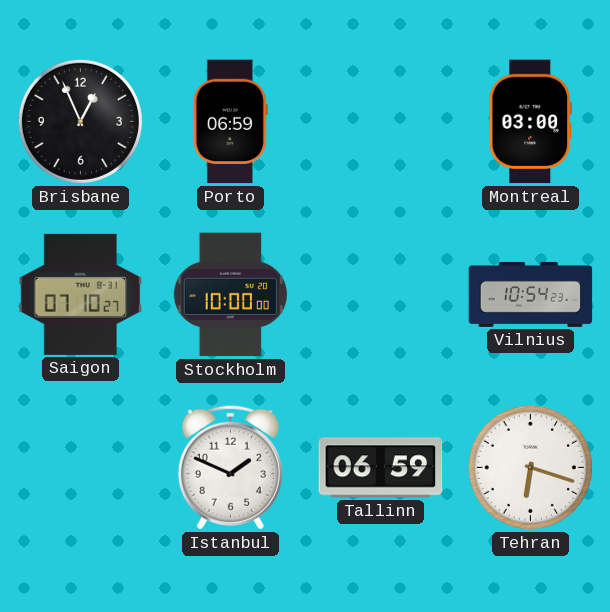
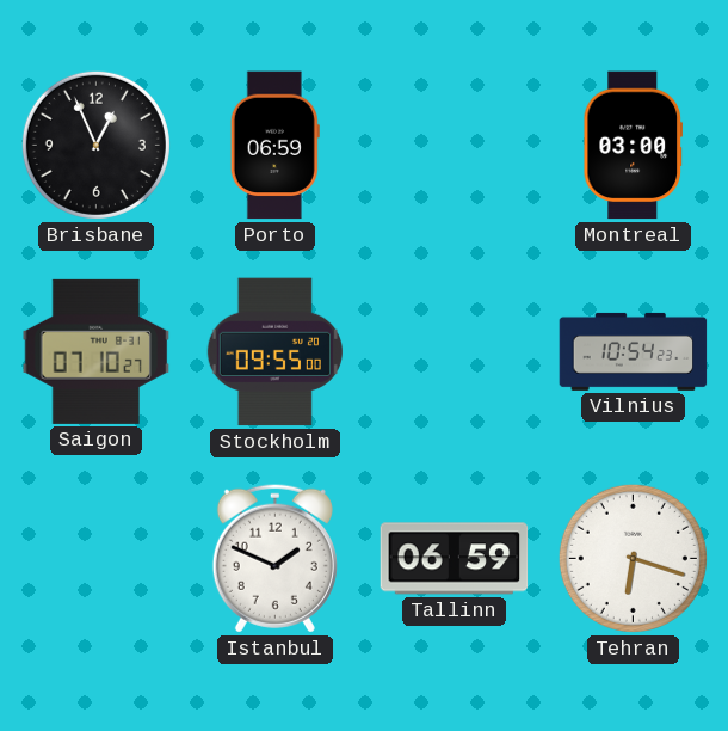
Stockholm: 10:00 -> 09:55
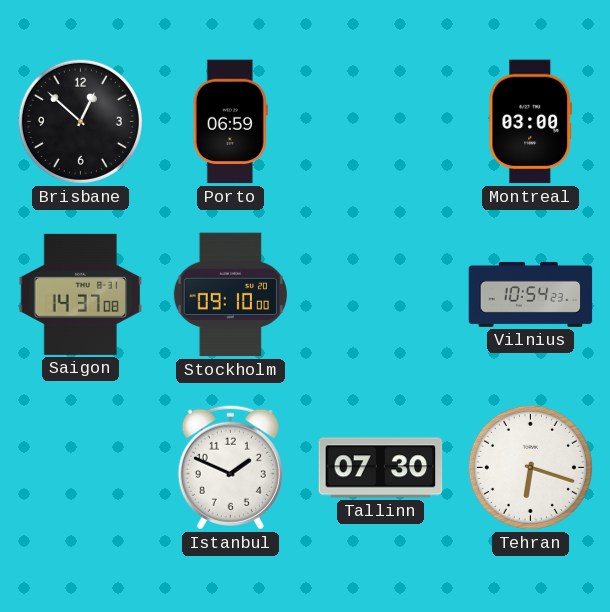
Brisbane: 12:56 -> 12:52
Saigon: 07:10 -> 14:37
Stockholm: 09:55 -> 09:10
Tallinn: 06:59 -> 07:30
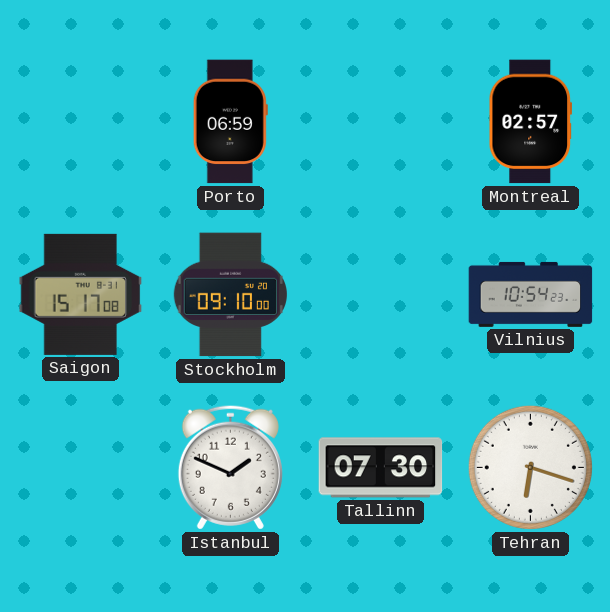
Brisbane: 12:52 -> none
Montreal: 03:00 -> 02:57
Saigon: 14:37 -> 15:17
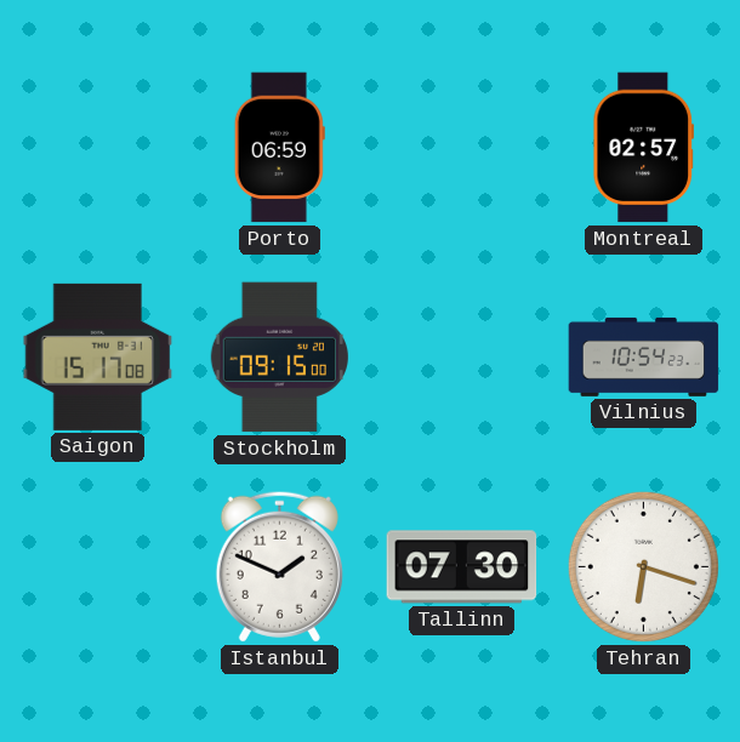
Stockholm: 09:10 -> 09:15
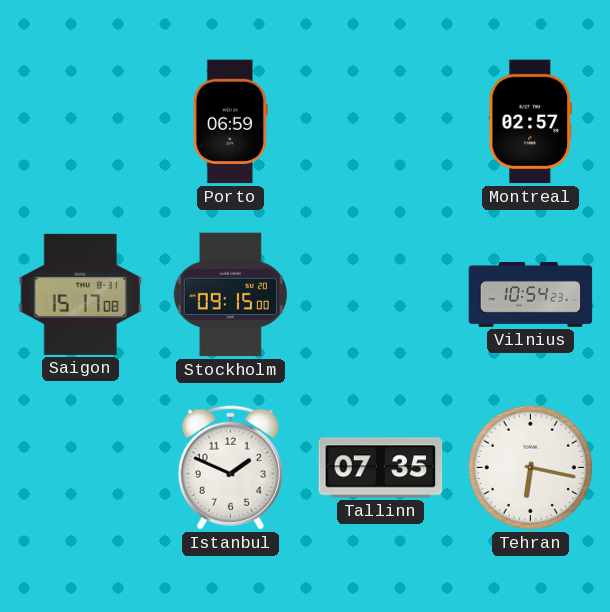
Tallinn: 07:30 -> 07:35
Tehran: 6:18 -> 6:17
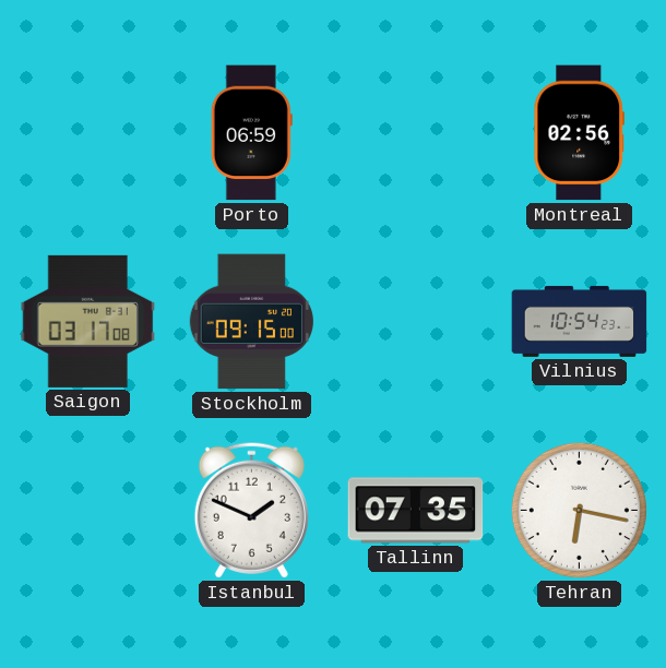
Montreal: 02:57 -> 02:56
Saigon: 15:17 -> 03:17
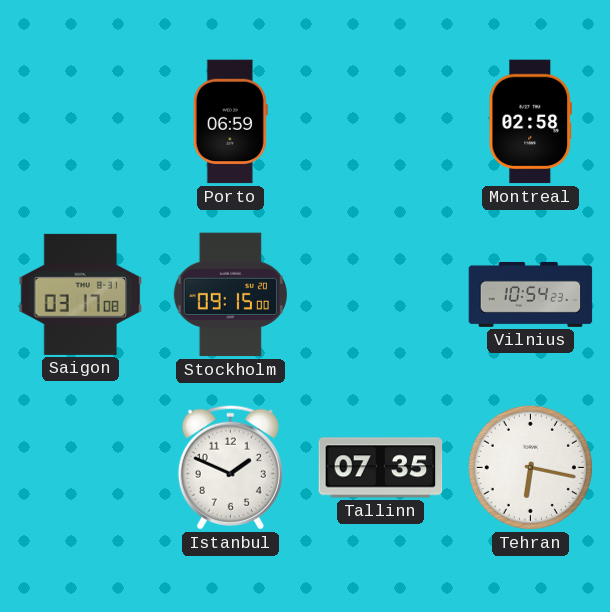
Montreal: 02:56 -> 02:58
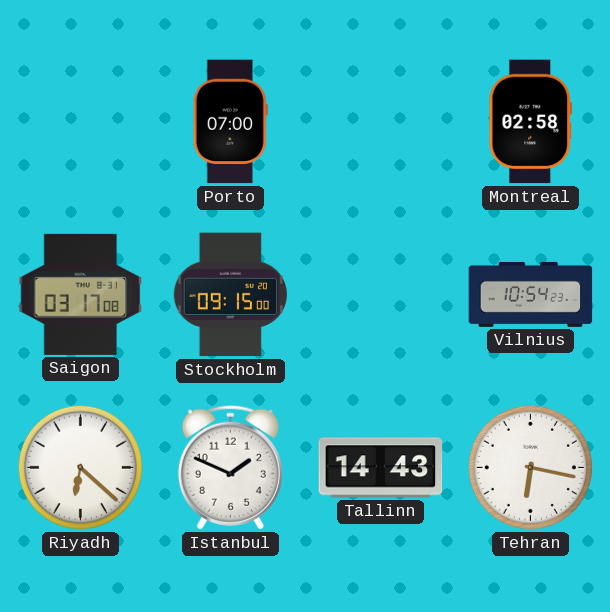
Porto: 06:59 -> 07:00
Riyadh: none -> 6:22
Tallinn: 07:35 -> 14:43
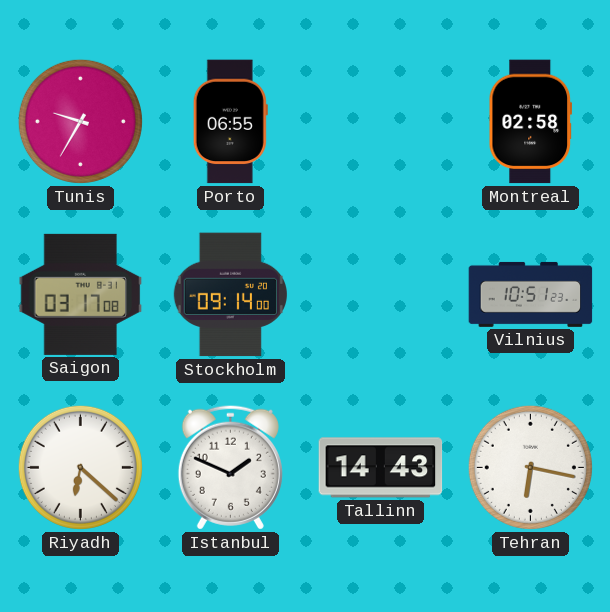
Tunis: none -> 9:35
Porto: 07:00 -> 06:55
Stockholm: 09:15 -> 09:14
Vilnius: 10:54 -> 10:51
